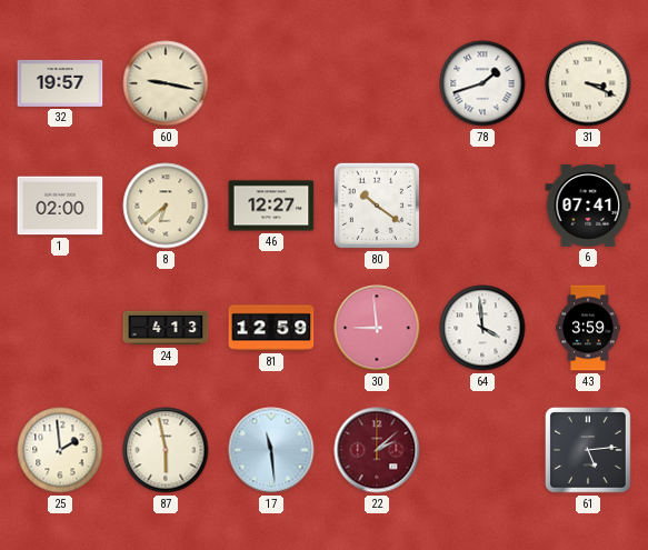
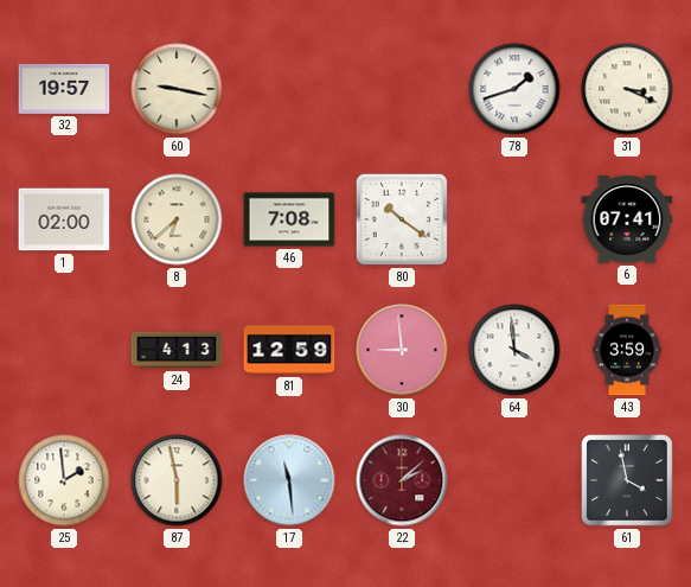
46: 12:27 -> 7:08
61: 5:14 -> 3:58
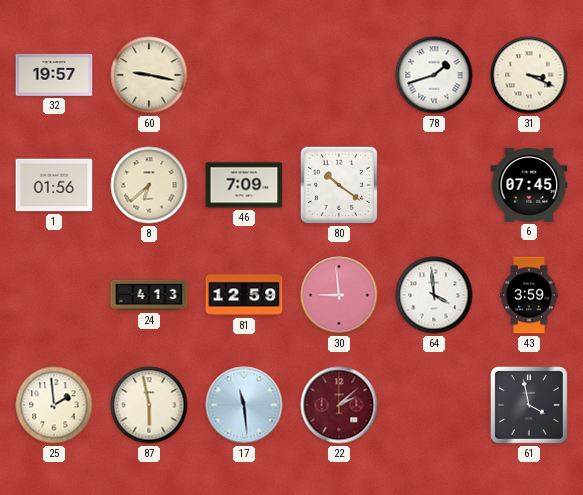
1: 02:00 -> 01:56
46: 7:08 -> 7:09
6: 07:41 -> 07:45
